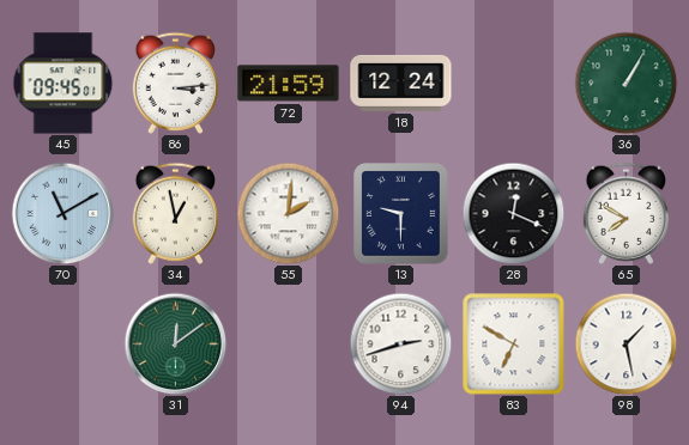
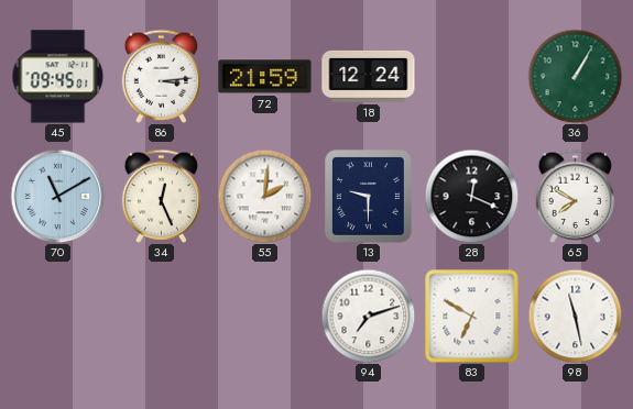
34: 12:58 -> 12:26
31: 12:09 -> none
94: 2:42 -> 7:12
98: 1:28 -> 11:28
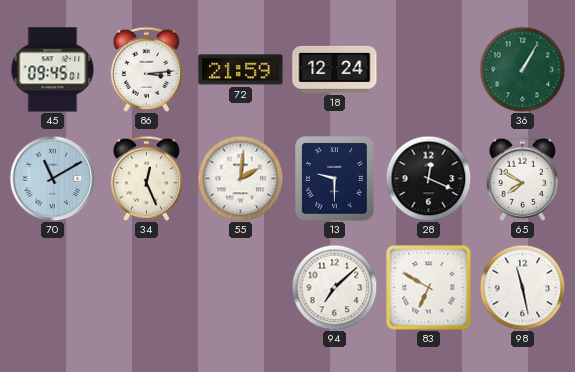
94: 7:12 -> 7:08
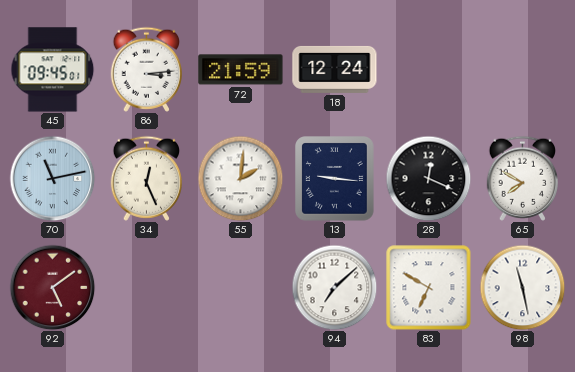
36: 1:05 -> none
70: 11:10 -> 11:13
13: 9:30 -> 9:16
92: none -> 5:09
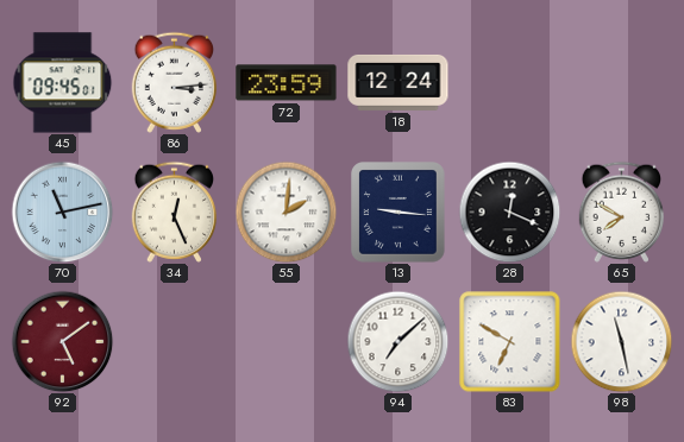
72: 21:59 -> 23:59
